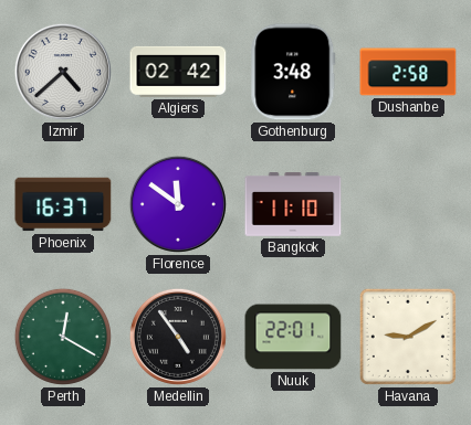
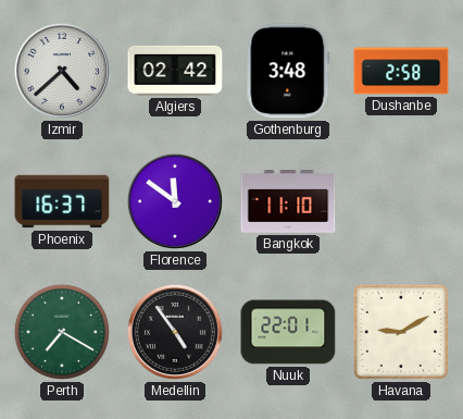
Perth: 12:20 -> 7:20
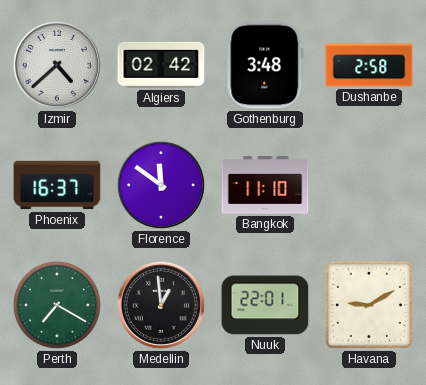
Medellin: 4:54 -> 12:59
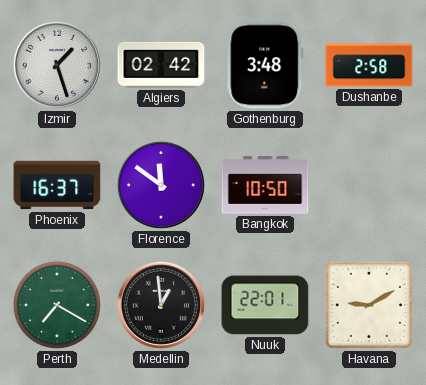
Izmir: 4:38 -> 1:27
Bangkok: 11:10 -> 10:50
